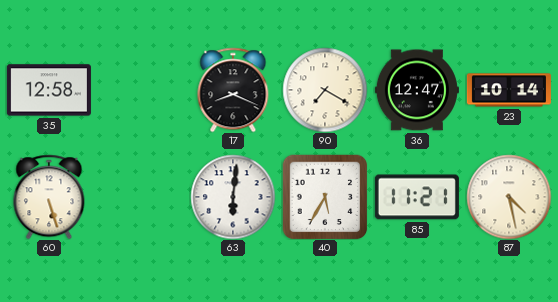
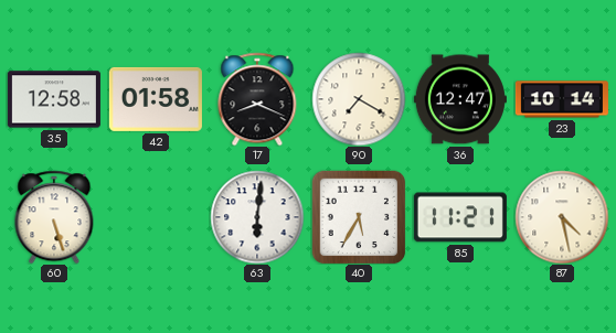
42: none -> 01:58
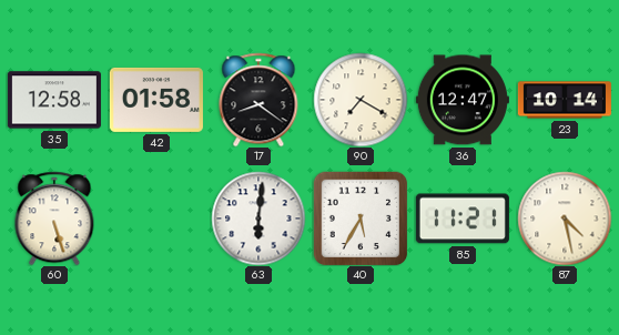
17: 8:19 -> 8:21
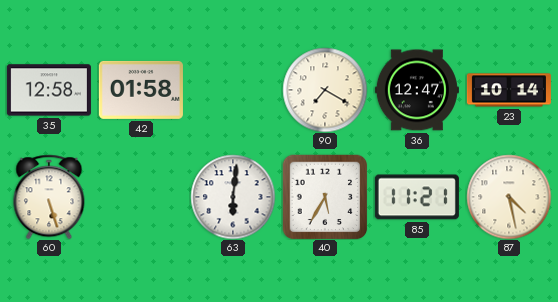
17: 8:21 -> none
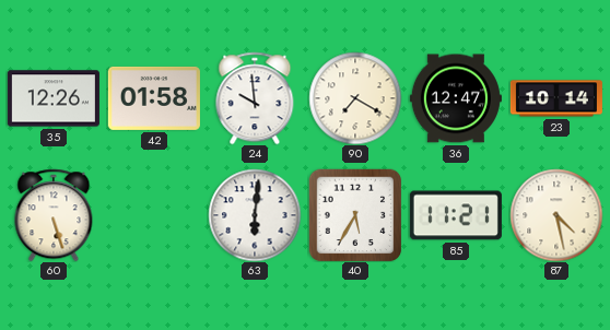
35: 12:58 -> 12:26
24: none -> 9:59
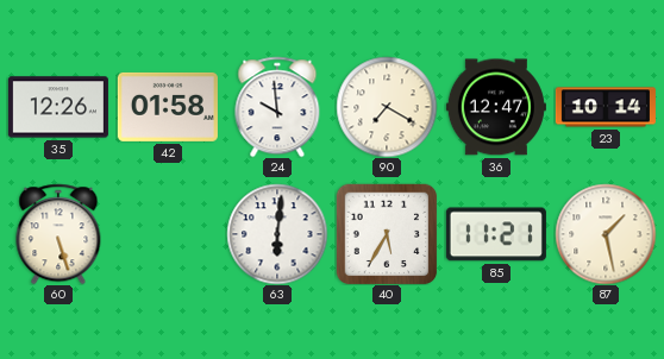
87: 4:28 -> 1:28
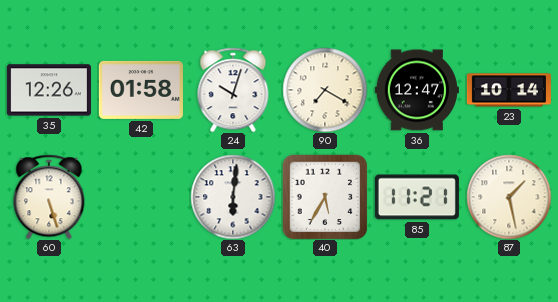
24: 9:59 -> 10:03
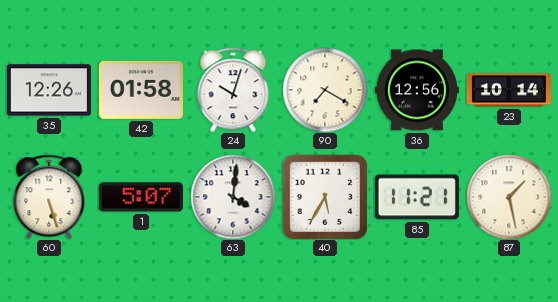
36: 12:47 -> 12:56
1: none -> 5:07
63: 6:01 -> 4:01
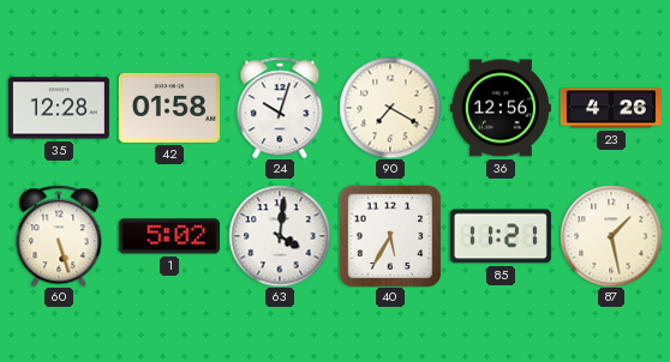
35: 12:26 -> 12:28
23: 10:14 -> 4:26
1: 5:07 -> 5:02
